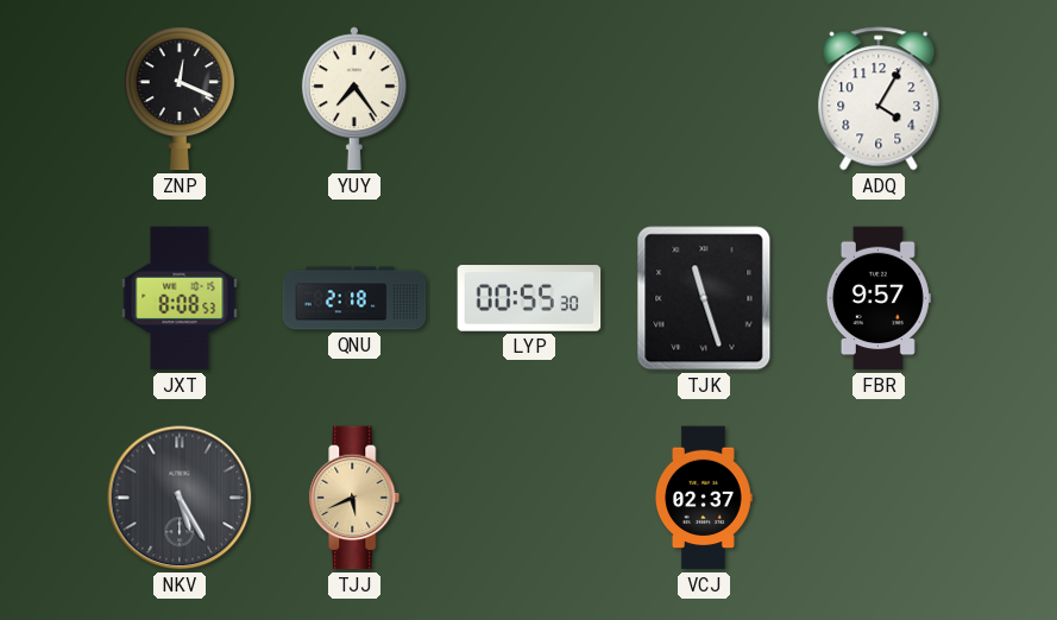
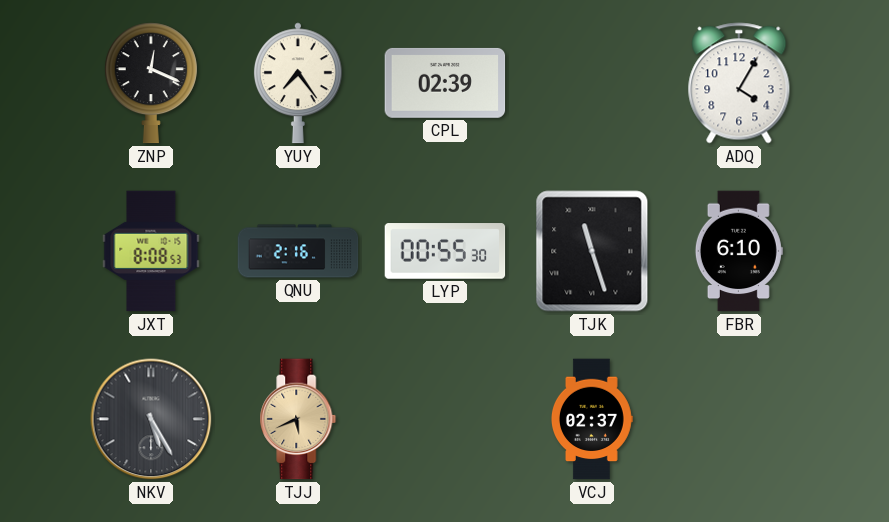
CPL: none -> 02:39
QNU: 2:18 -> 2:16
FBR: 9:57 -> 6:10
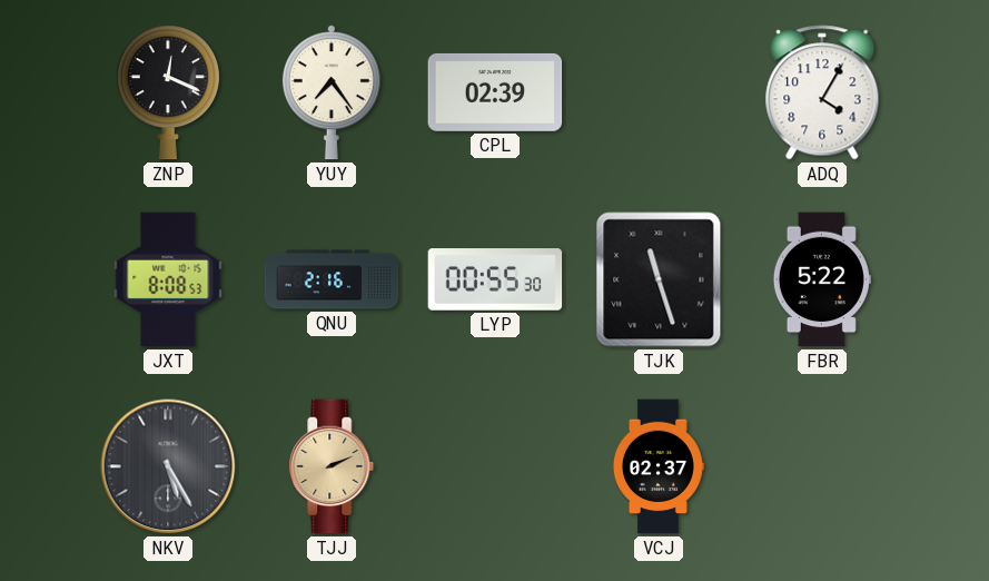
FBR: 6:10 -> 5:22
TJJ: 5:41 -> 2:11
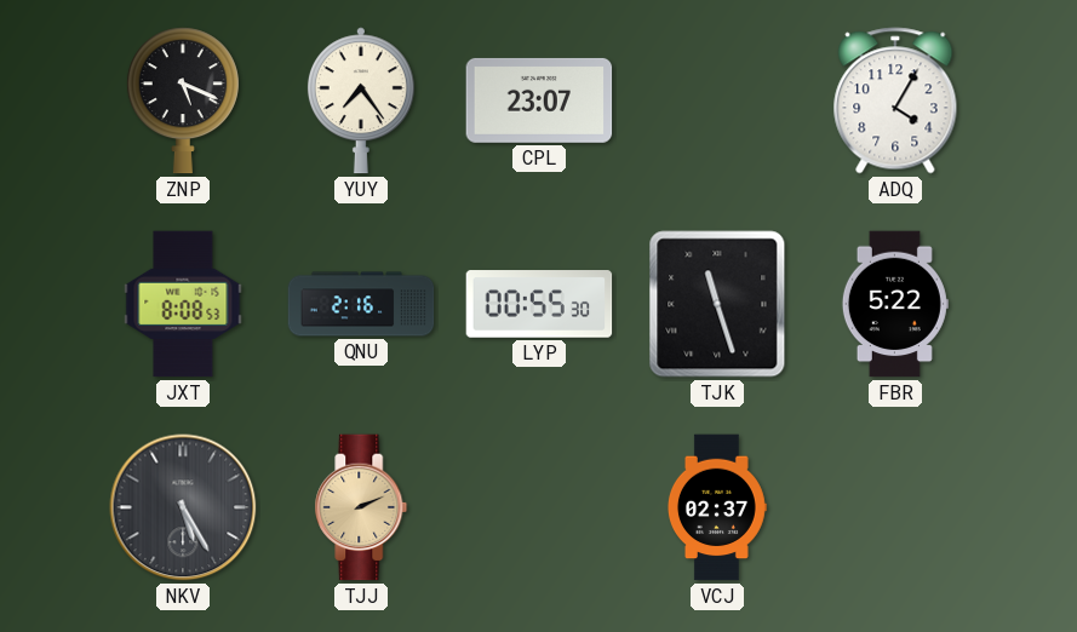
ZNP: 12:19 -> 5:19
CPL: 02:39 -> 23:07
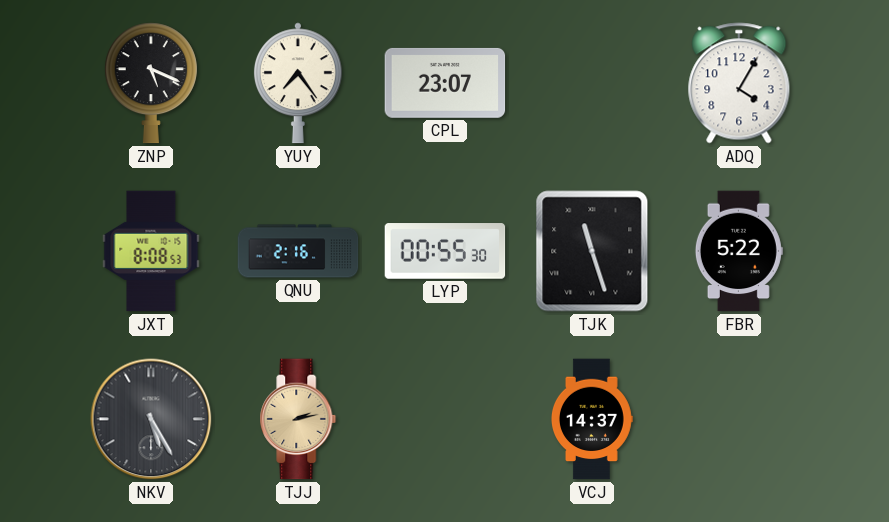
TJJ: 2:11 -> 2:13
VCJ: 02:37 -> 14:37
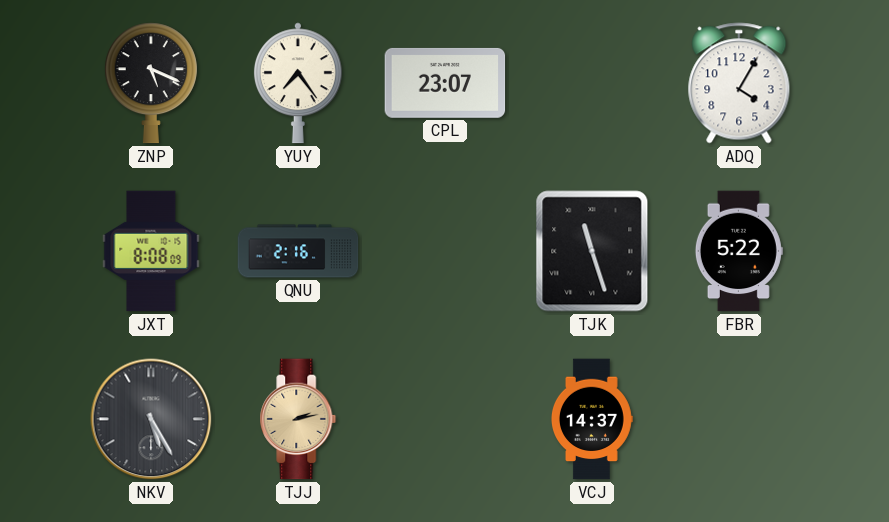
JXT: 8:08:53 -> 8:08:09
LYP: 00:55 -> none
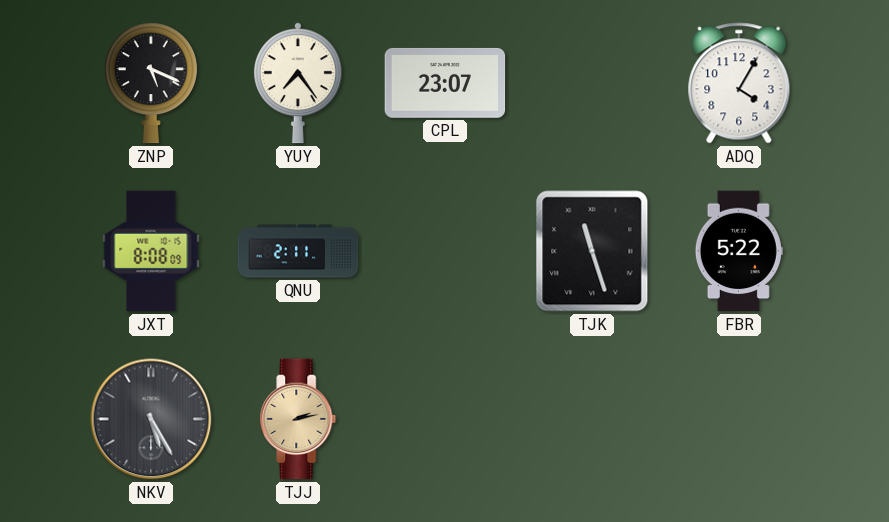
QNU: 2:16 -> 2:11
VCJ: 14:37 -> none
